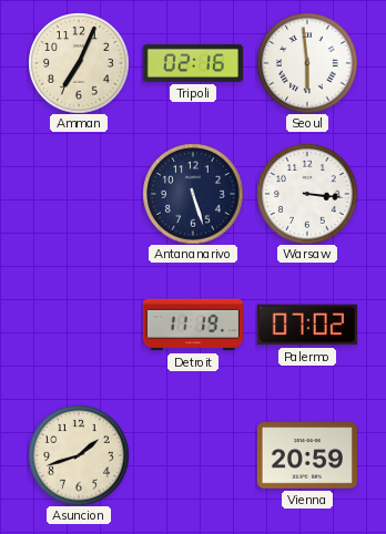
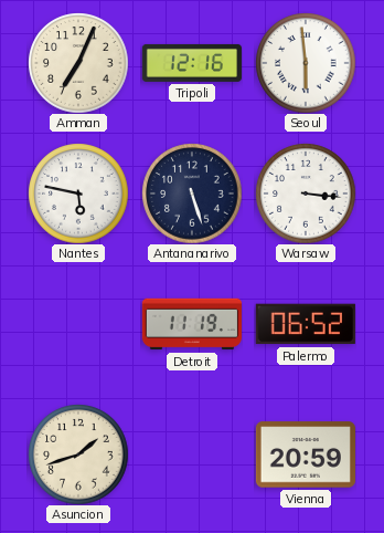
Tripoli: 02:16 -> 12:16
Nantes: none -> 5:47
Palermo: 07:02 -> 06:52
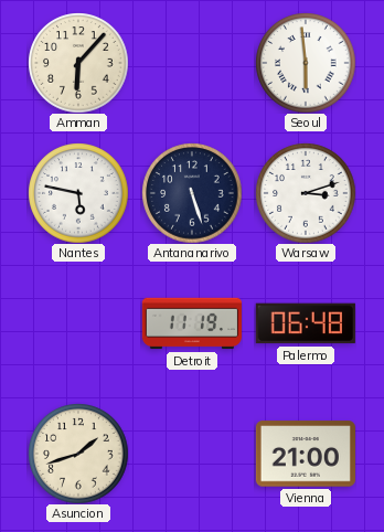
Amman: 7:04 -> 6:07
Tripoli: 12:16 -> none
Warsaw: 3:16 -> 3:12
Palermo: 06:52 -> 06:48
Vienna: 20:59 -> 21:00
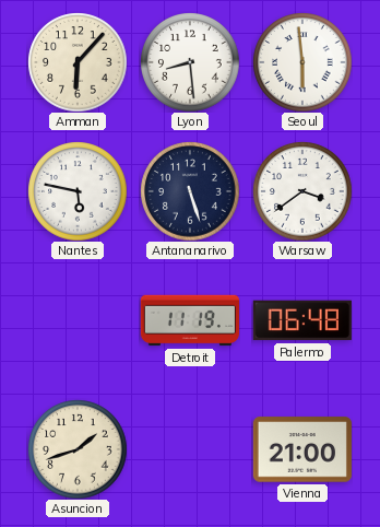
Lyon: none -> 8:29
Warsaw: 3:12 -> 3:39
